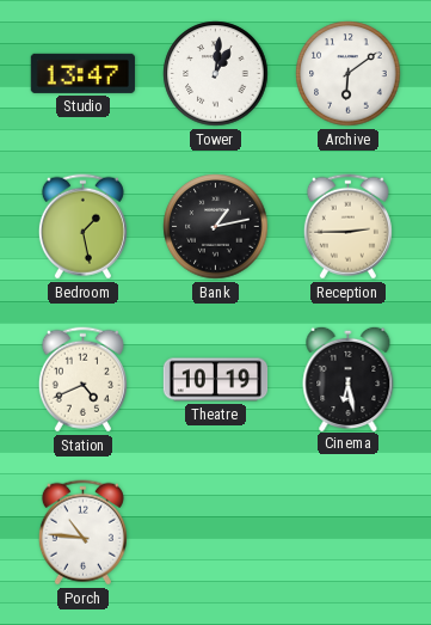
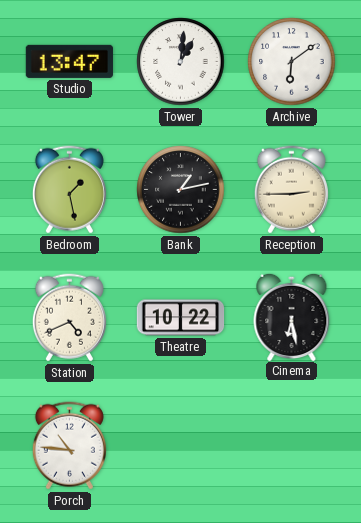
Theatre: 10:19 -> 10:22
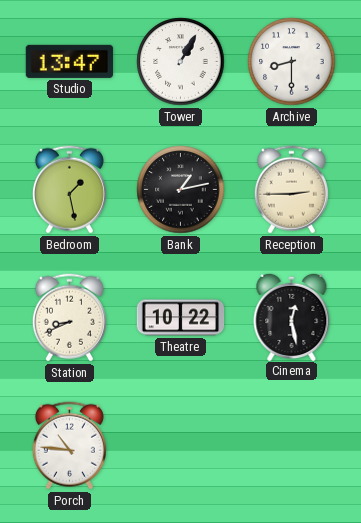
Tower: 1:01 -> 1:05
Archive: 6:09 -> 8:30
Station: 4:41 -> 8:41
Cinema: 6:28 -> 12:28
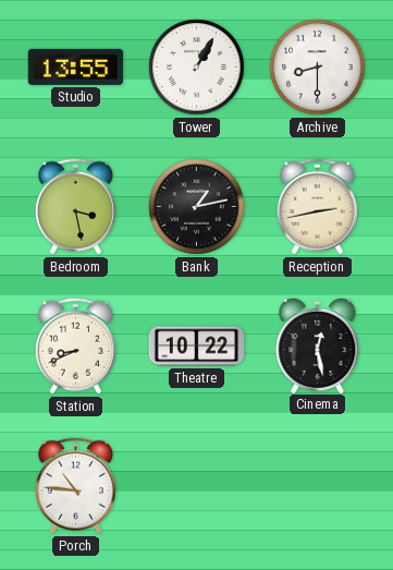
Studio: 13:47 -> 13:55
Bedroom: 1:28 -> 3:28
Reception: 2:45 -> 2:43
